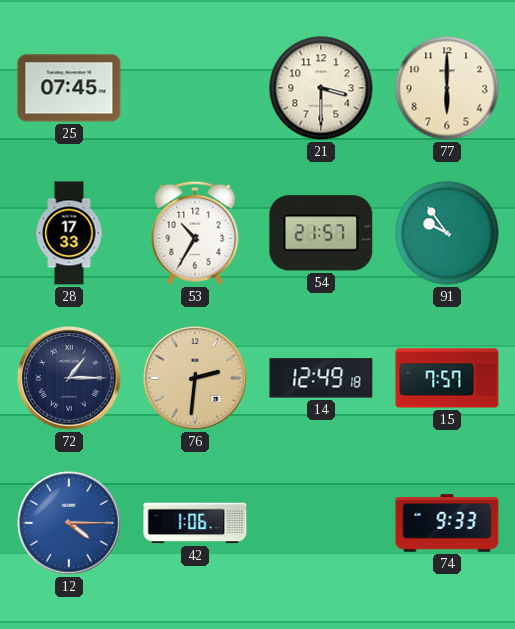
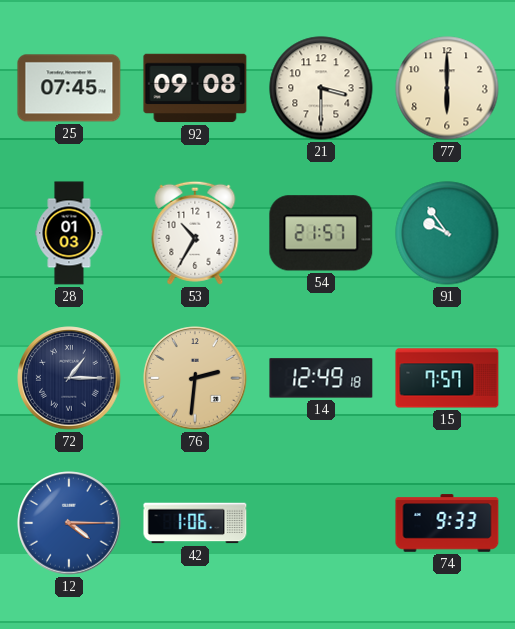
92: none -> 09:08
28: 17:33 -> 01:03
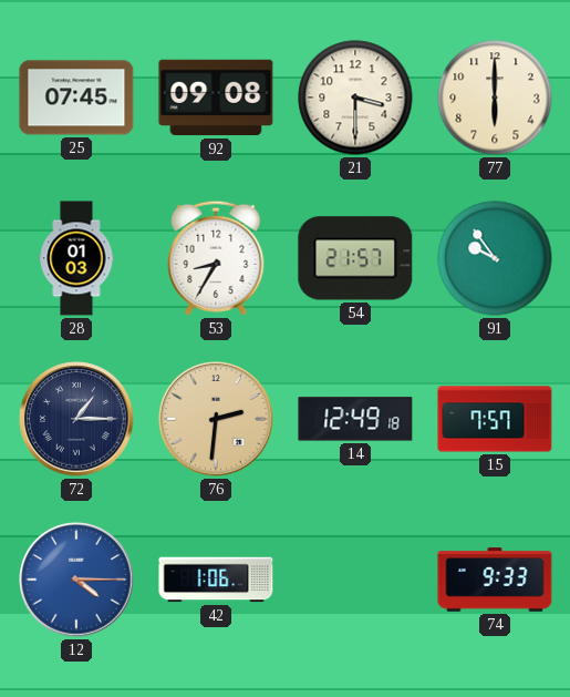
53: 10:35 -> 8:35
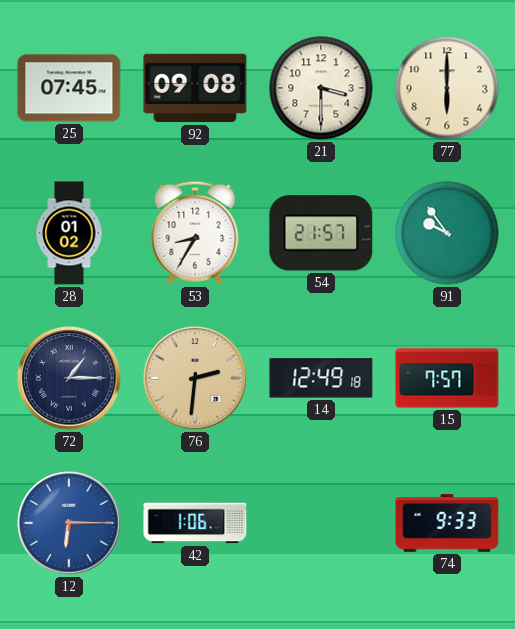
28: 01:03 -> 01:02
12: 4:15 -> 6:15
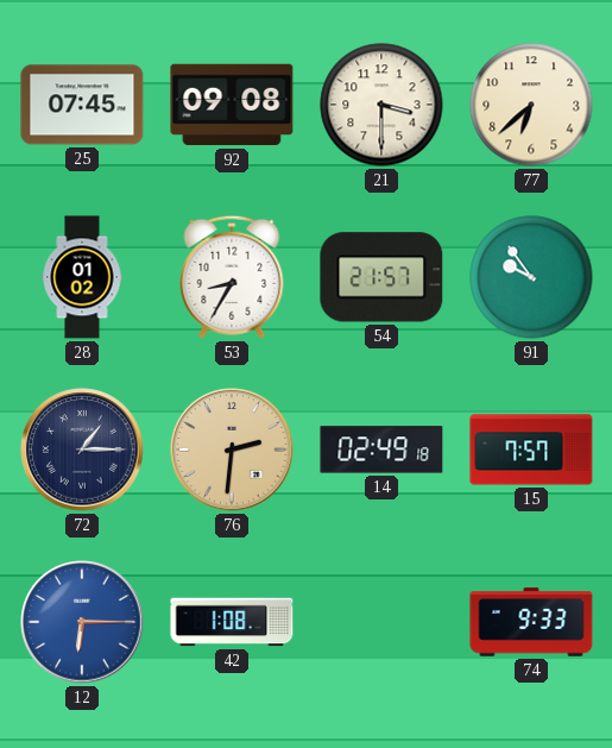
77: 6:00 -> 6:38
14: 12:49 -> 02:49
42: 1:06 -> 1:08
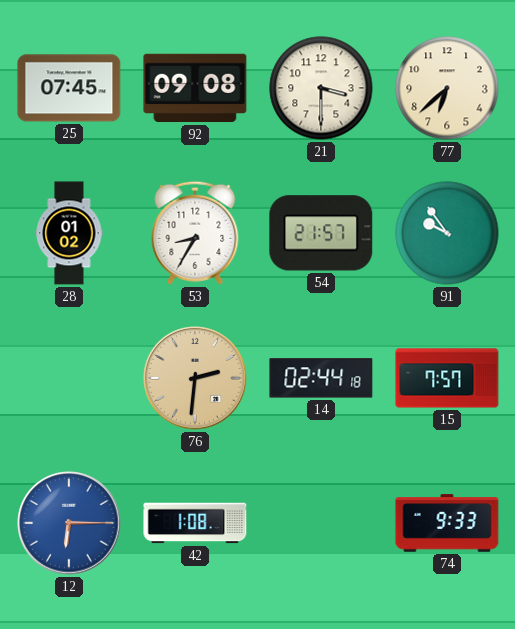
72: 1:15 -> none
14: 02:49 -> 02:44
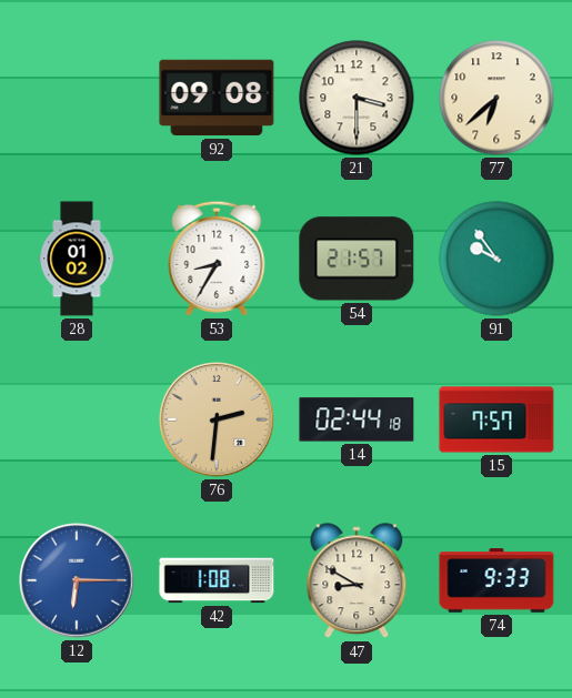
25: 07:45 -> none
47: none -> 8:50
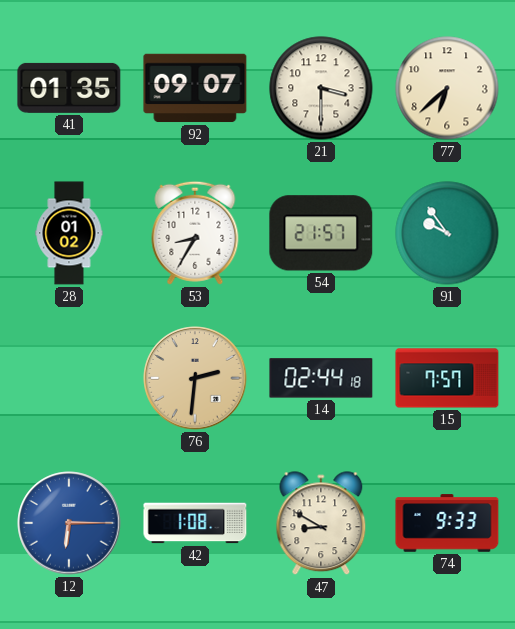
41: none -> 01:35
92: 09:08 -> 09:07
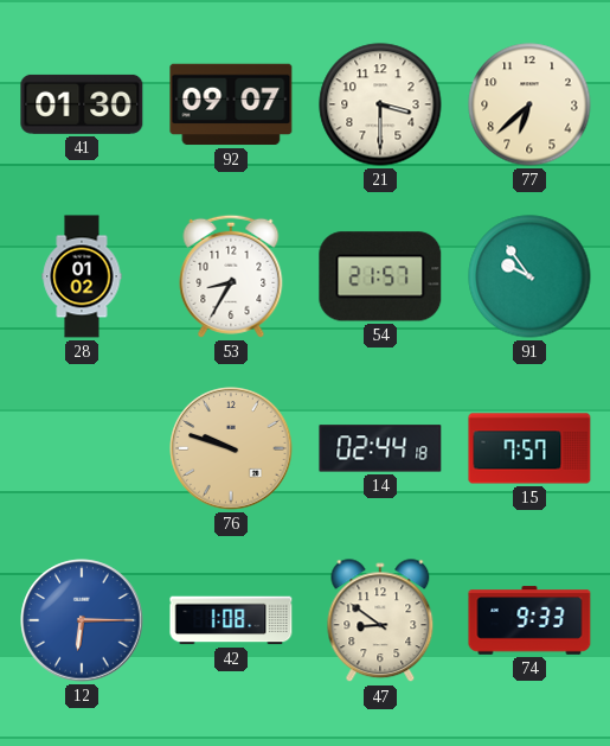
41: 01:35 -> 01:30
76: 2:31 -> 9:48
47: 8:50 -> 8:51
